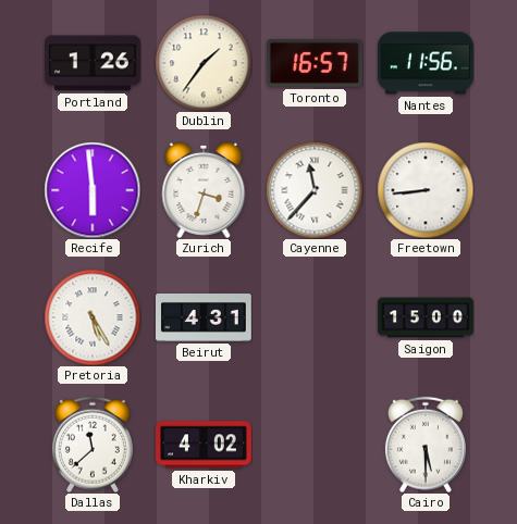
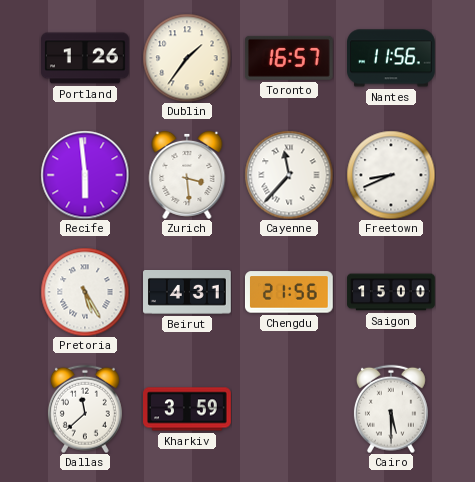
Zurich: 3:33 -> 3:29
Freetown: 8:44 -> 8:41
Chengdu: none -> 21:56
Kharkiv: 4:02 -> 3:59
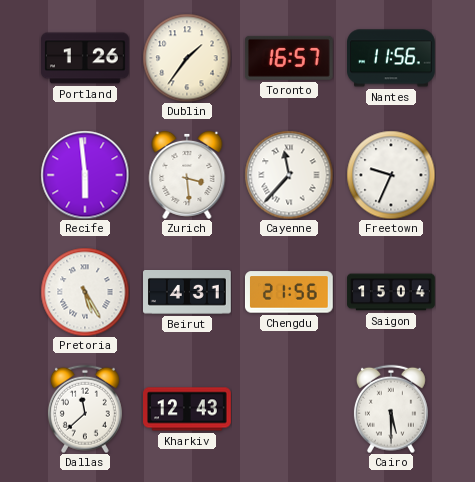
Freetown: 8:41 -> 9:34
Saigon: 15:00 -> 15:04
Kharkiv: 3:59 -> 12:43
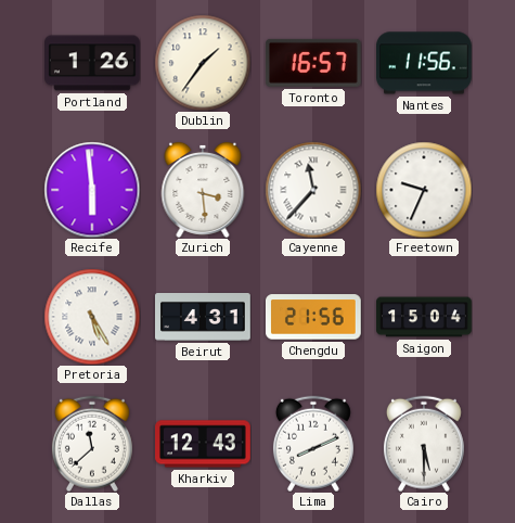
Lima: none -> 8:11
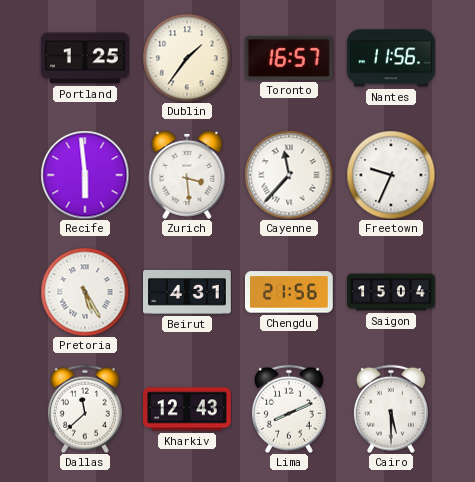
Portland: 1:26 -> 1:25
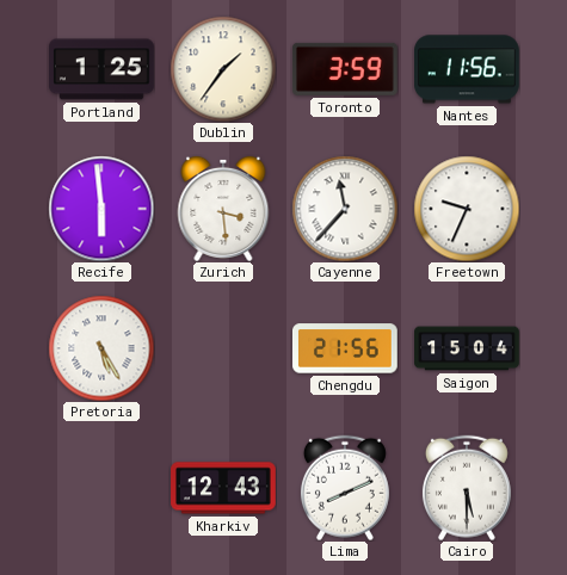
Toronto: 16:57 -> 3:59
Beirut: 4:31 -> none
Dallas: 11:38 -> none
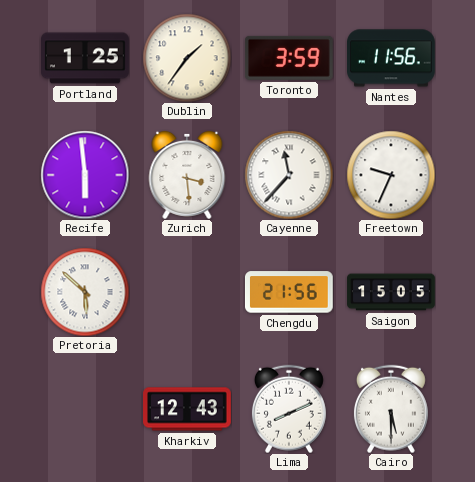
Pretoria: 5:25 -> 5:52
Saigon: 15:04 -> 15:05
